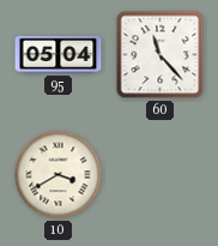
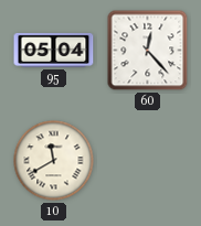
60: 11:23 -> 12:23
10: 3:40 -> 11:40
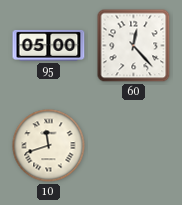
95: 05:04 -> 05:00
10: 11:40 -> 11:42
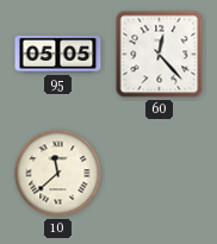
95: 05:00 -> 05:05
10: 11:42 -> 11:38
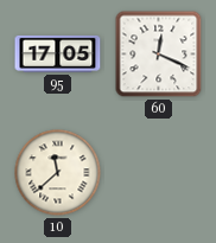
95: 05:05 -> 17:05
60: 12:23 -> 12:19
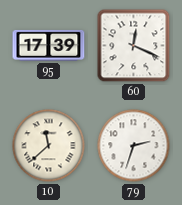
95: 17:05 -> 17:39
79: none -> 2:33
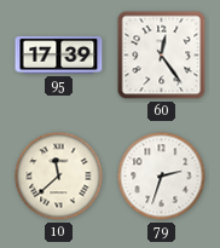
60: 12:19 -> 12:24
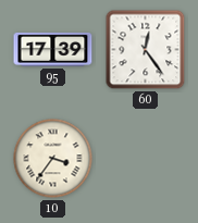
10: 11:38 -> 3:36
79: 2:33 -> none
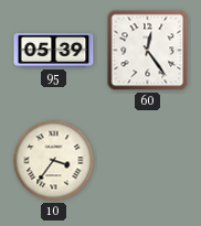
95: 17:39 -> 05:39
